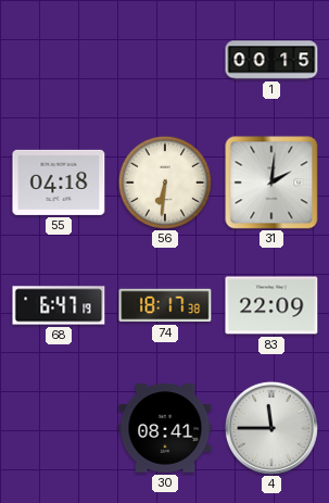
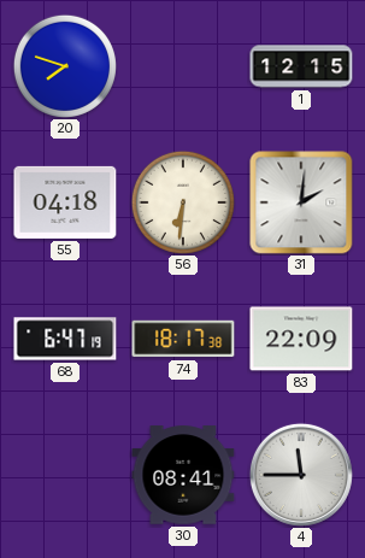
20: none -> 7:48
1: 00:15 -> 12:15
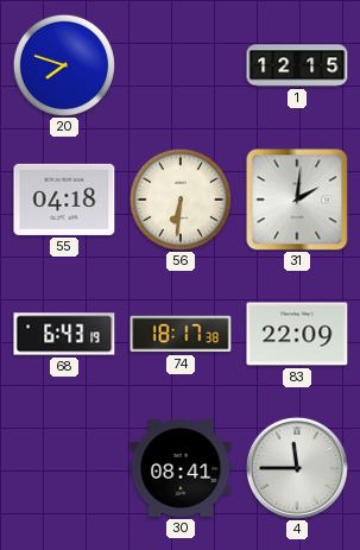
68: 6:47 -> 6:43
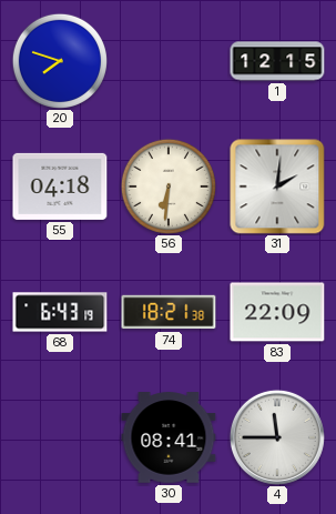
74: 18:17 -> 18:21
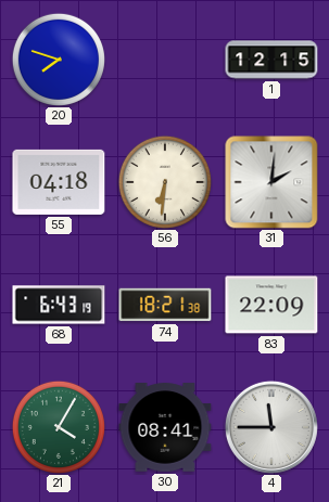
21: none -> 4:05
